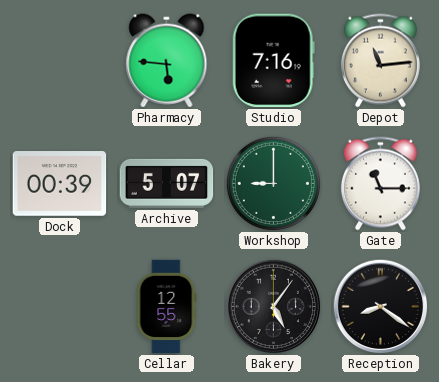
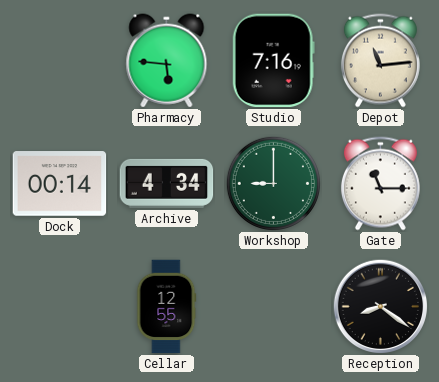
Dock: 00:39 -> 00:14
Archive: 5:07 -> 4:34
Bakery: 5:06 -> none
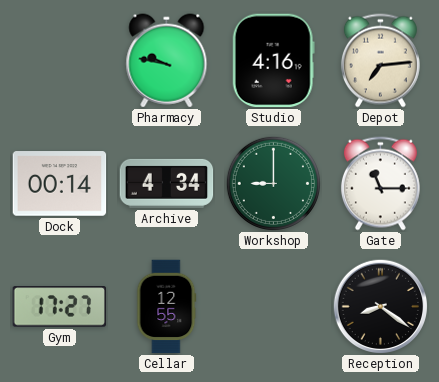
Pharmacy: 5:46 -> 9:47
Studio: 7:16 -> 4:16
Depot: 11:14 -> 7:14
Gym: none -> 17:27
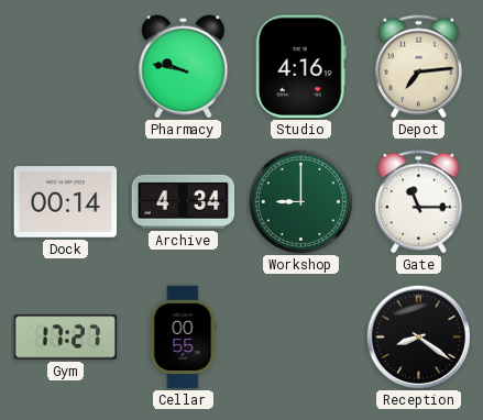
Cellar: 12:55 -> 00:55
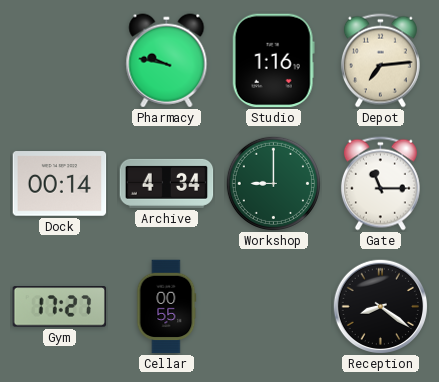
Studio: 4:16 -> 1:16
